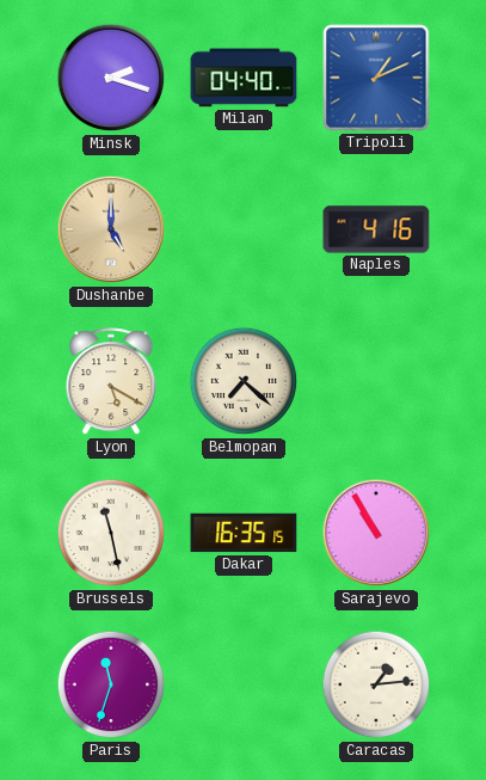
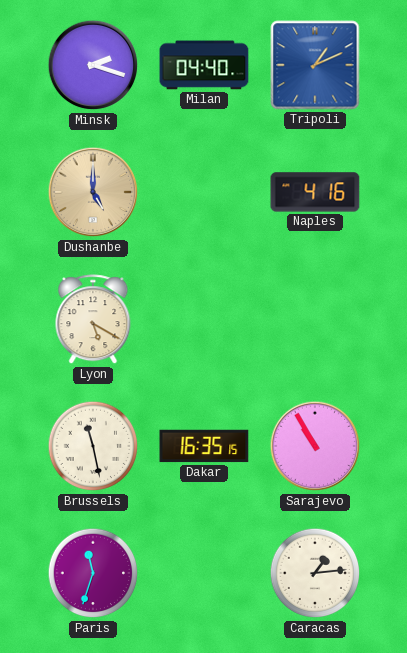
Belmopan: 7:22 -> none
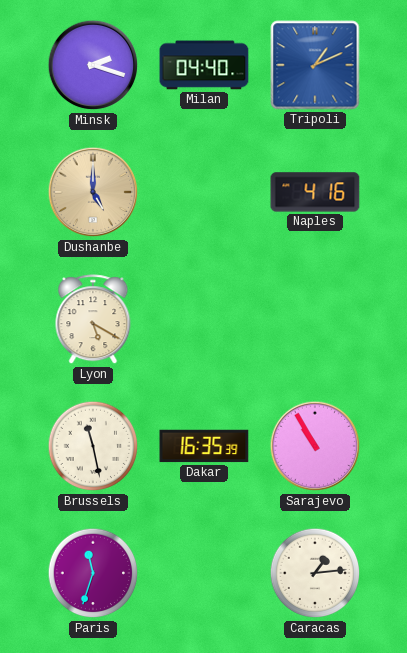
Dakar: 16:35:15 -> 16:35:39
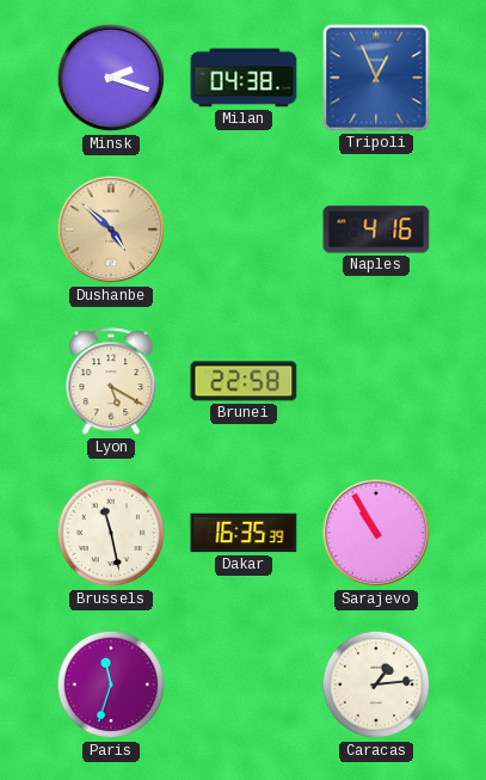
Milan: 04:40 -> 04:38
Tripoli: 1:11 -> 12:56
Dushanbe: 5:00 -> 4:52
Brunei: none -> 22:58
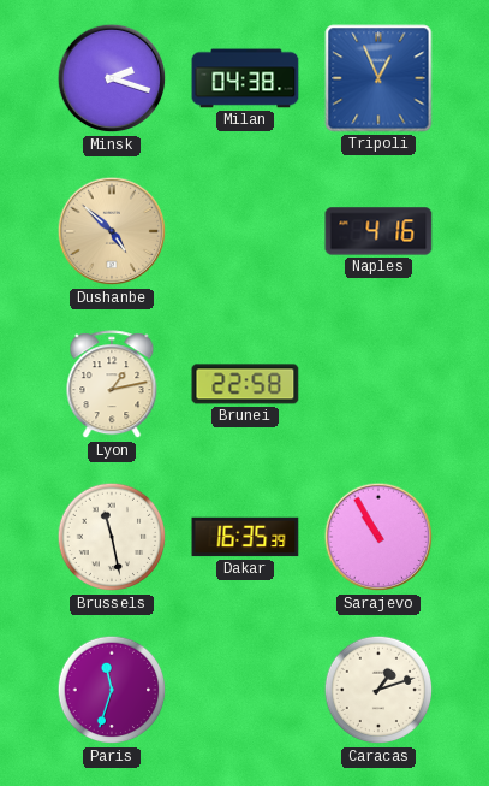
Lyon: 5:20 -> 1:13
Caracas: 1:14 -> 1:12
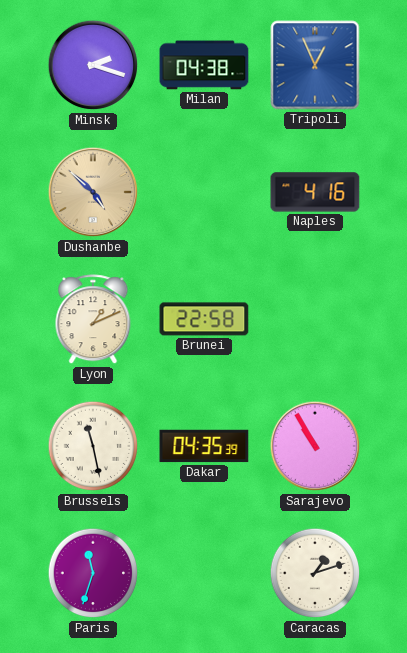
Lyon: 1:13 -> 1:11
Dakar: 16:35 -> 04:35
